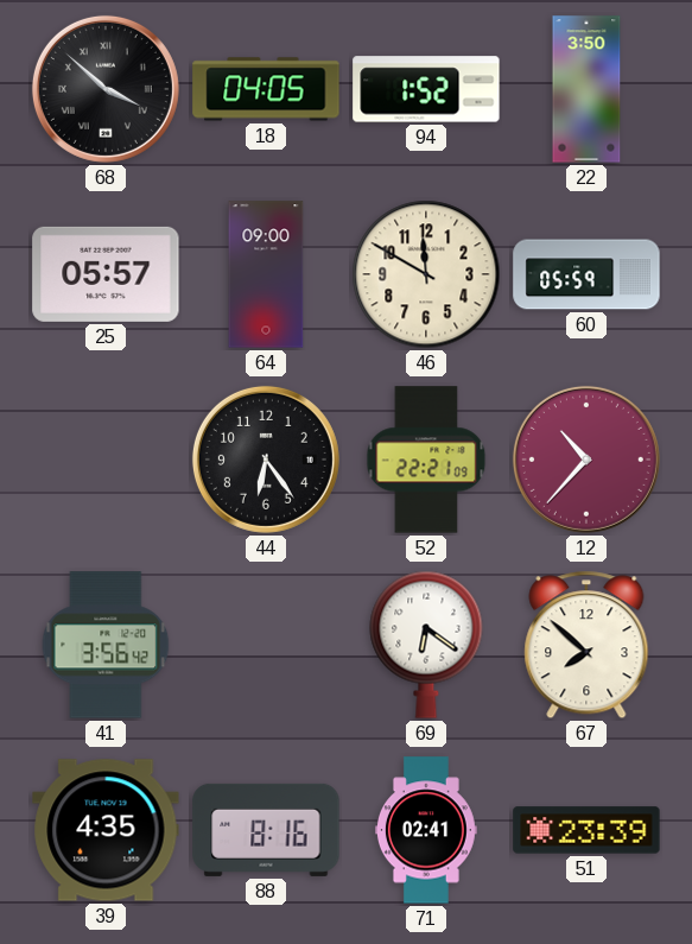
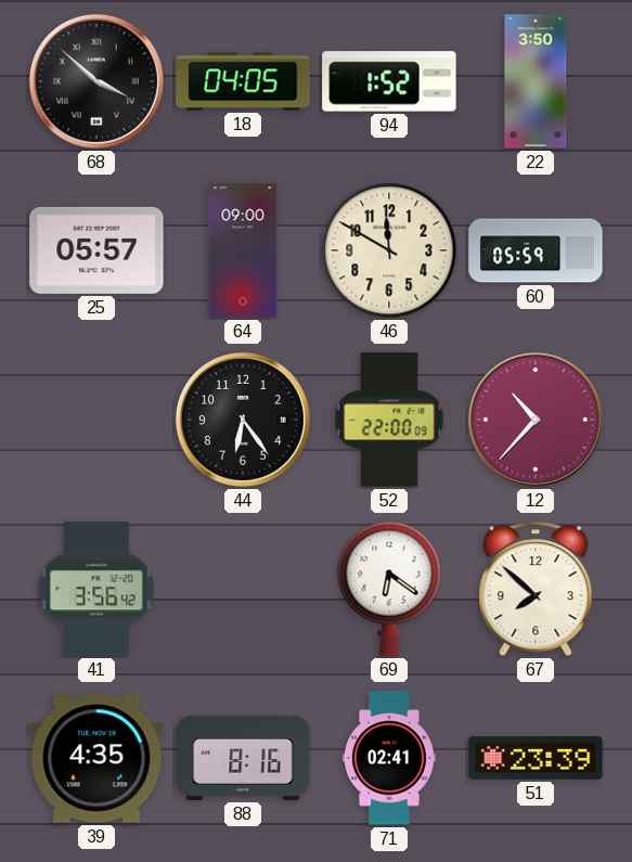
52: 22:21 -> 22:00
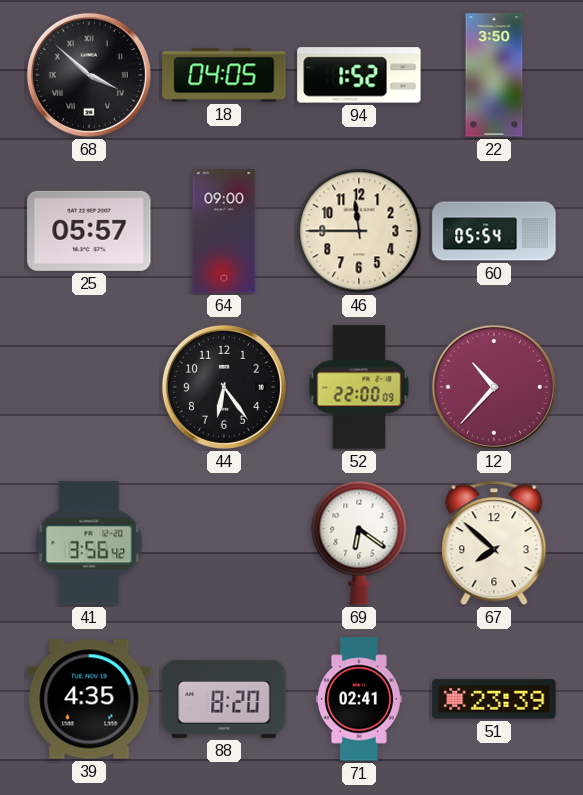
46: 11:50 -> 11:45
60: 05:59 -> 05:54
88: 8:16 -> 8:20
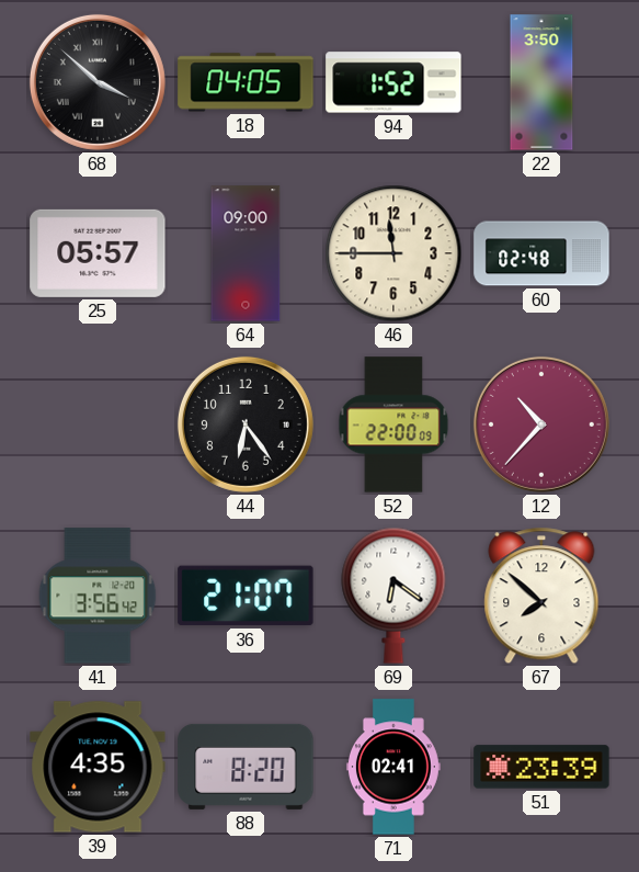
60: 05:54 -> 02:48
36: none -> 21:07
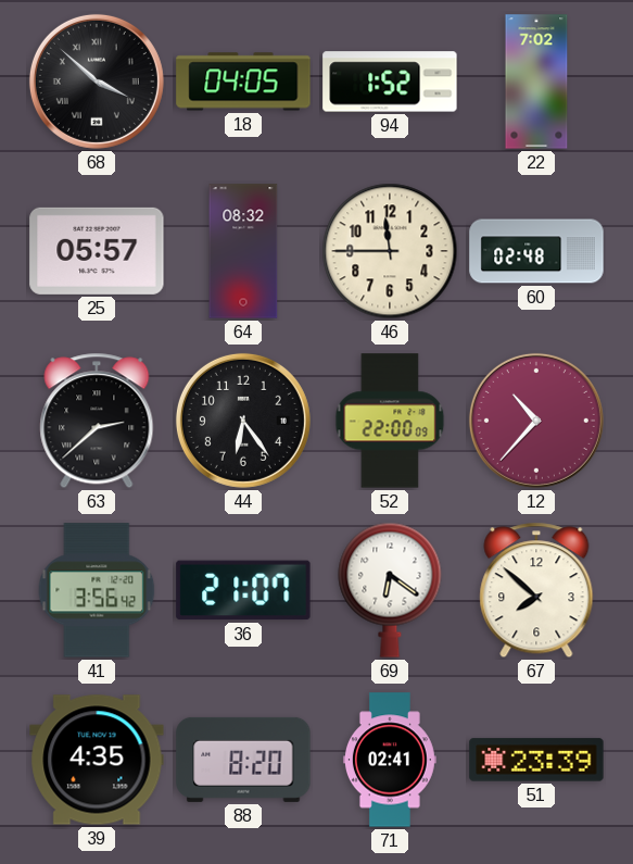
22: 3:50 -> 7:02
64: 09:00 -> 08:32
63: none -> 2:38
